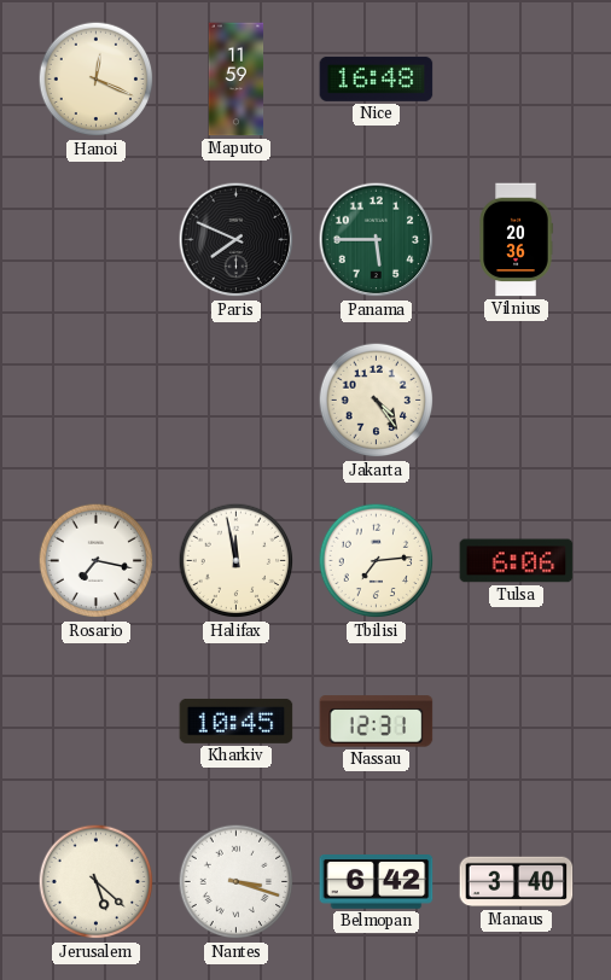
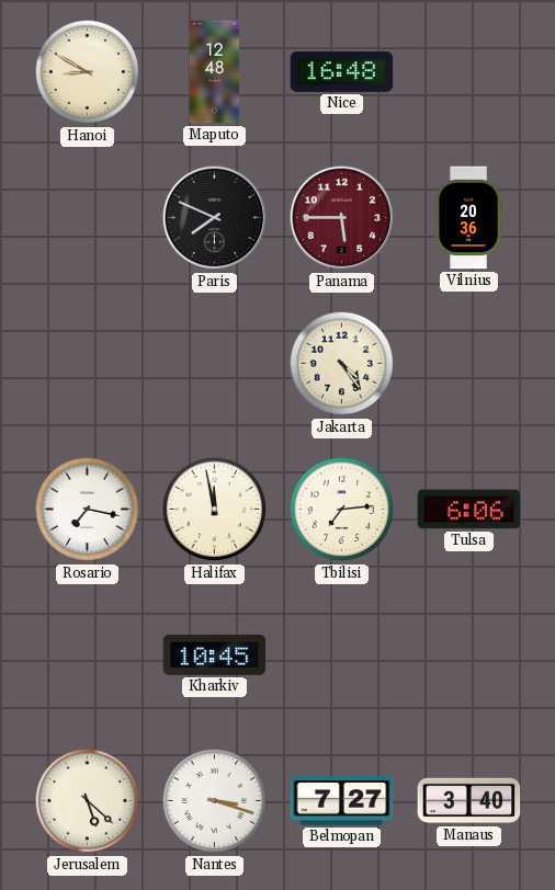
Hanoi: 12:19 -> 8:50
Maputo: 11:59 -> 12:48
Panama dial: green -> burgundy
Nassau: 12:31 -> none
Belmopan: 6:42 -> 7:27
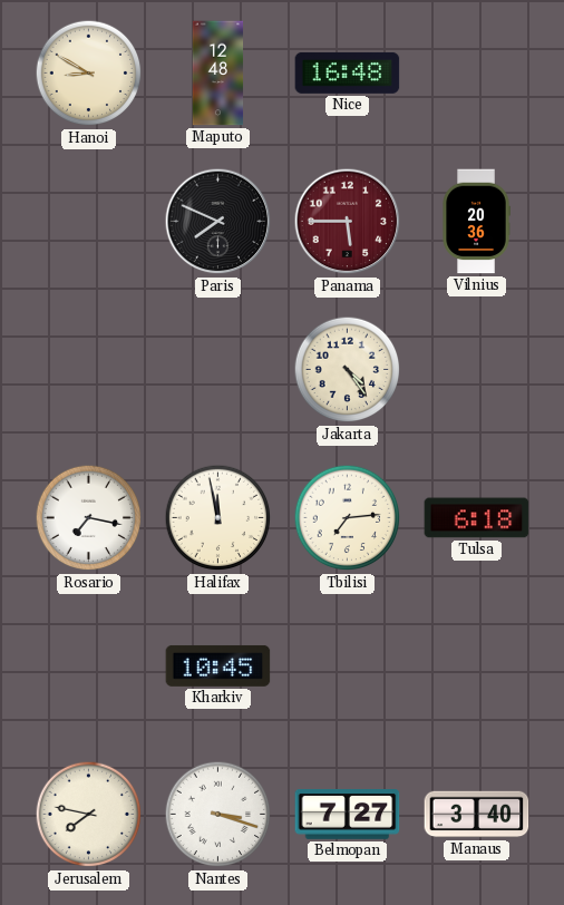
Tulsa: 6:06 -> 6:18
Jerusalem: 5:22 -> 7:47
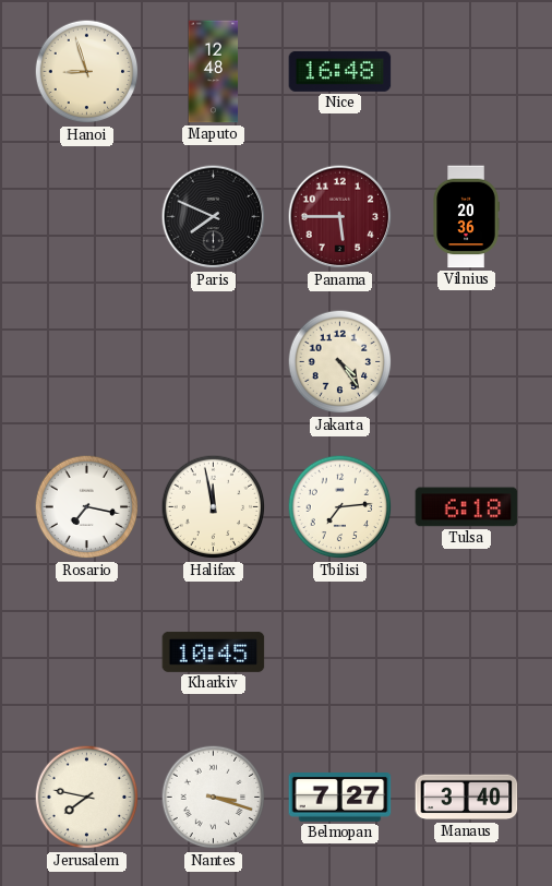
Hanoi: 8:50 -> 8:57
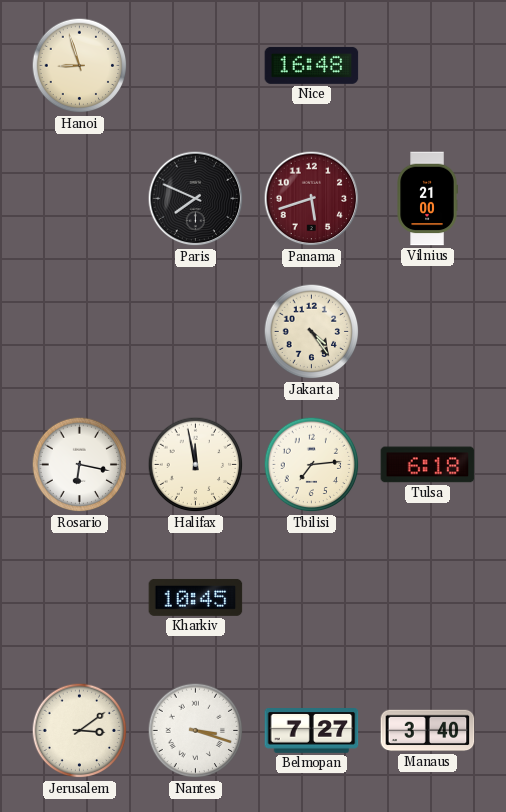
Maputo: 12:48 -> none
Panama: 5:45 -> 5:42
Vilnius: 20:36 -> 21:00
Rosario: 7:17 -> 6:17
Jerusalem: 7:47 -> 3:09
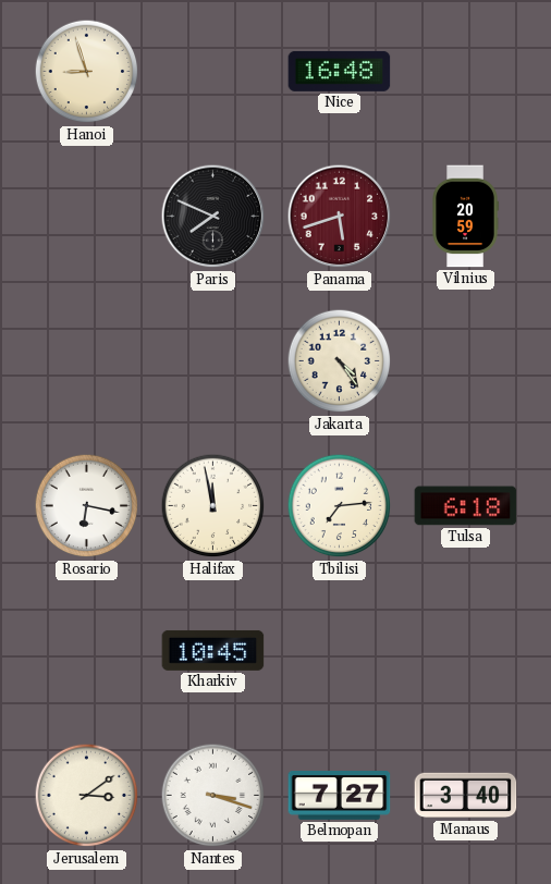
Vilnius: 21:00 -> 20:59
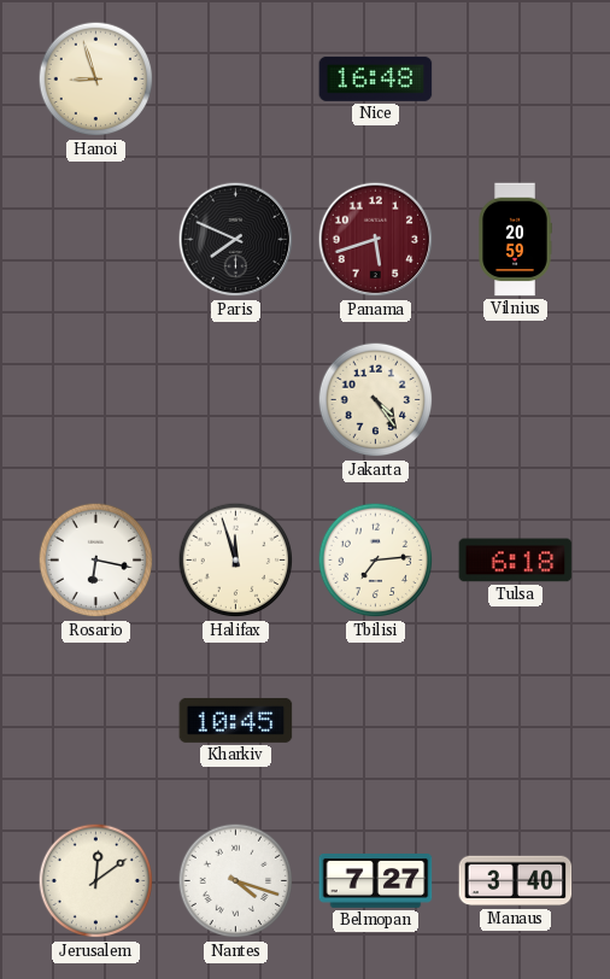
Halifax: 11:58 -> 11:57
Jerusalem: 3:09 -> 12:09
Nantes: 3:18 -> 4:18
